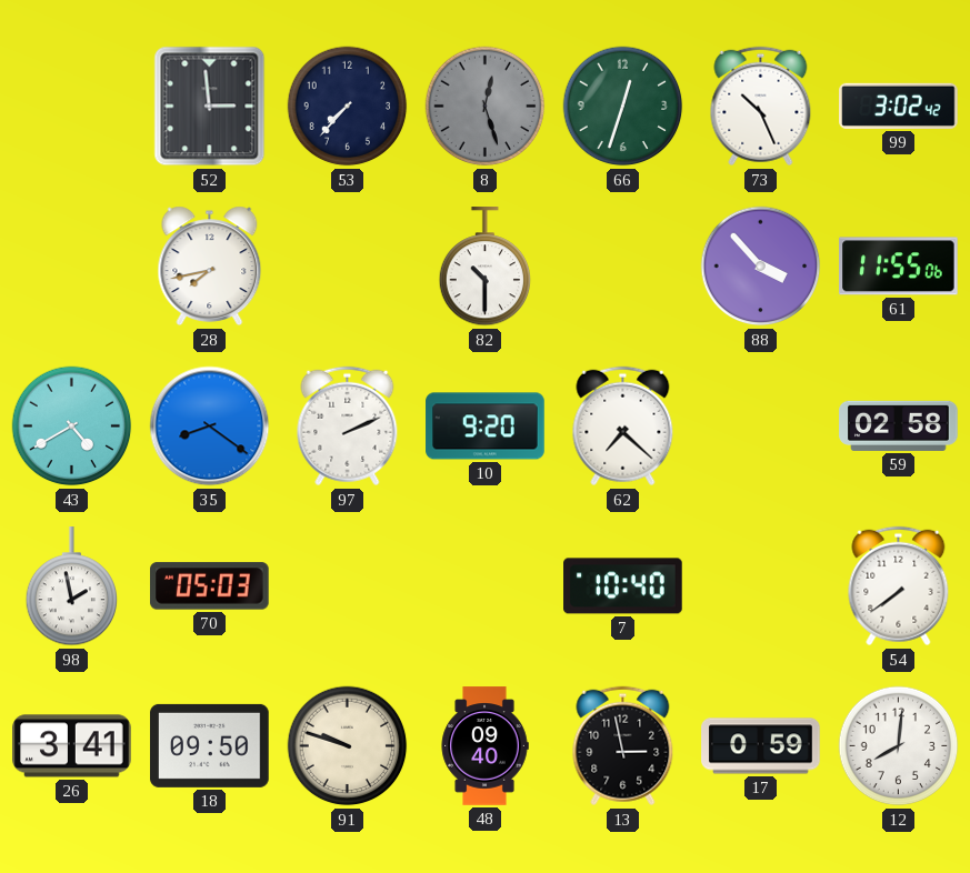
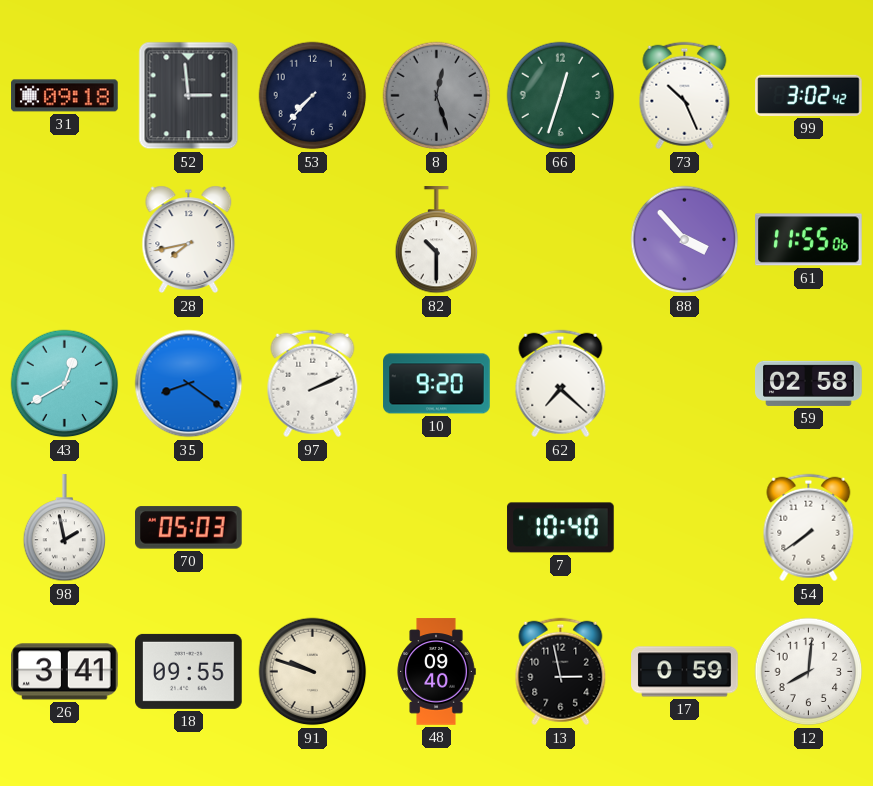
31: none -> 09:18
43: 4:40 -> 12:40
18: 09:50 -> 09:55
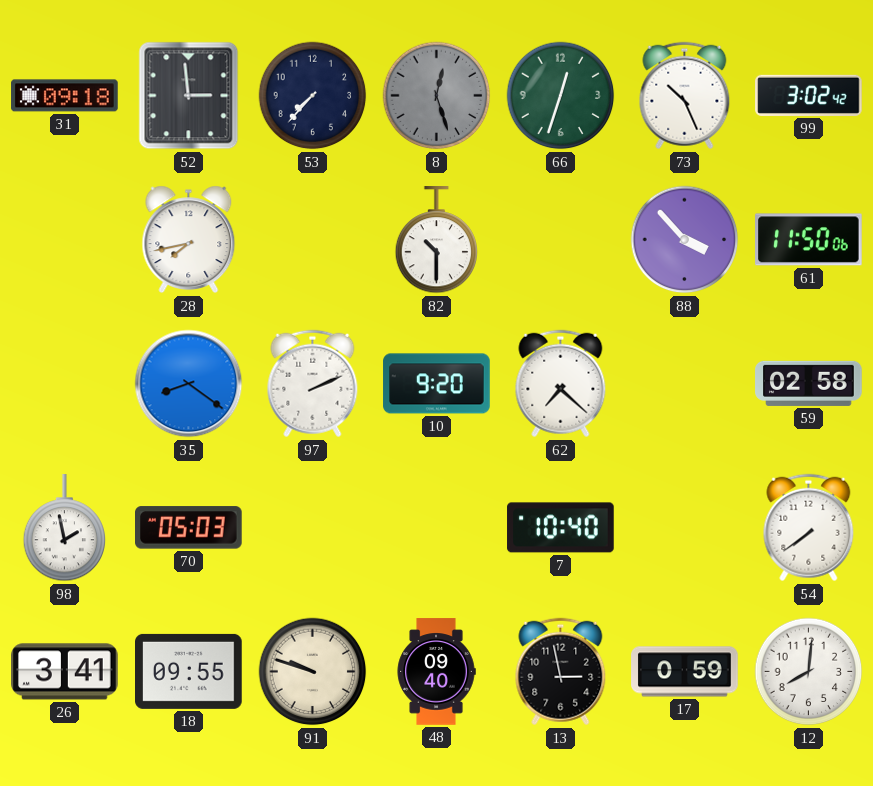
61: 11:55 -> 11:50
43: 12:40 -> none
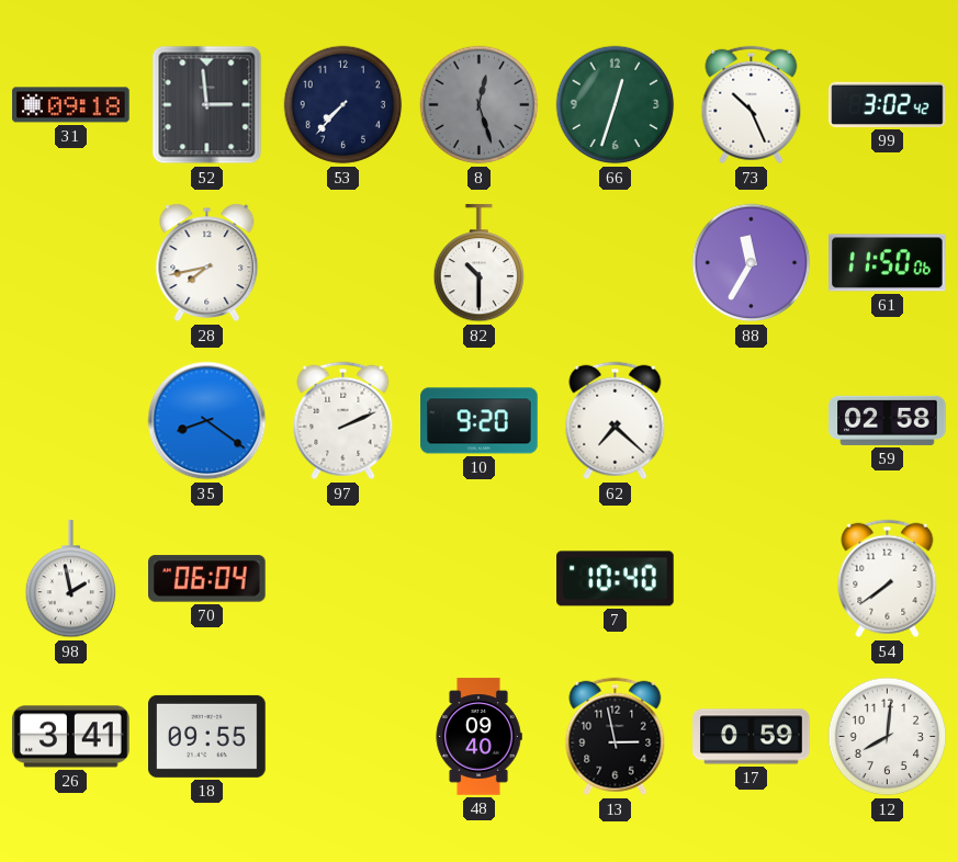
88: 3:53 -> 11:35
70: 05:03 -> 06:04
91: 9:48 -> none
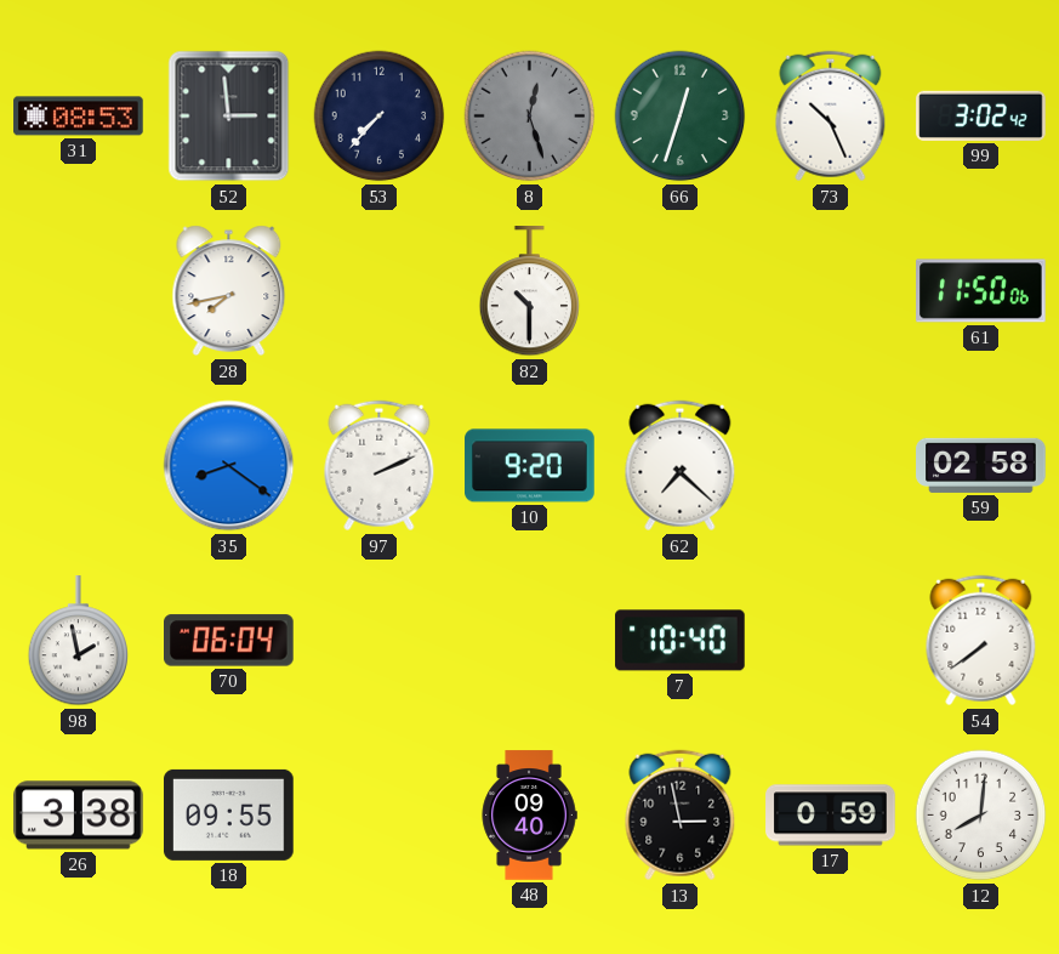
31: 09:18 -> 08:53
88: 11:35 -> none
26: 3:41 -> 3:38
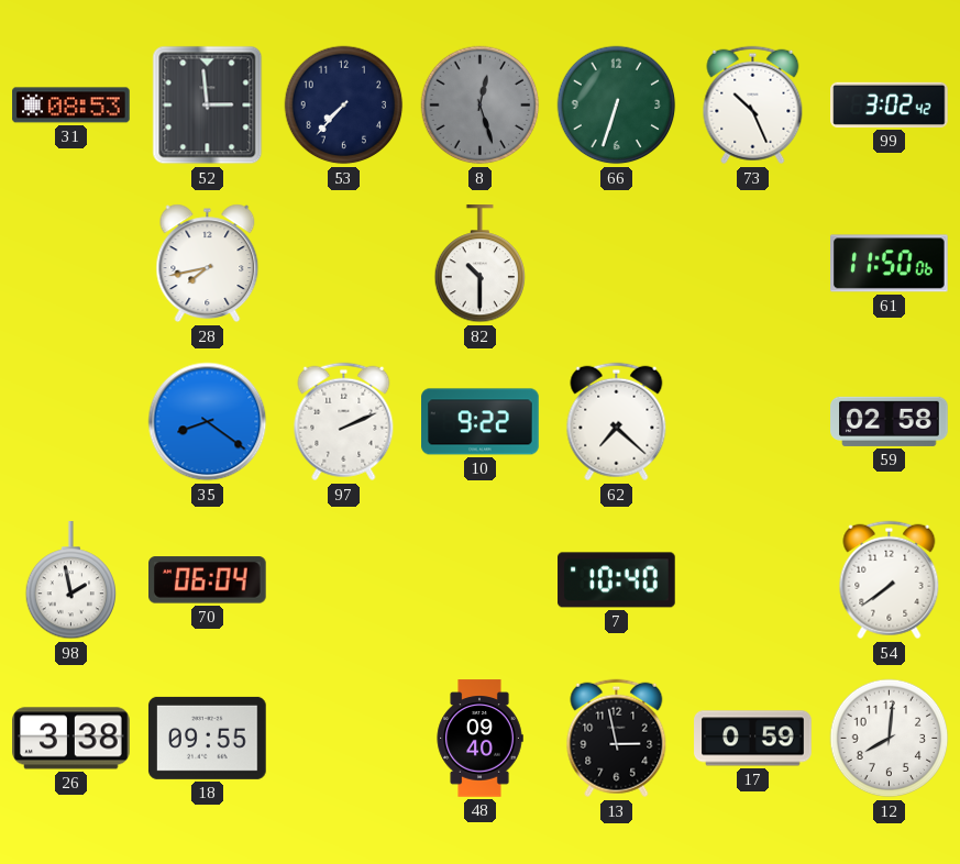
66: 12:33 -> 6:33
10: 9:20 -> 9:22
